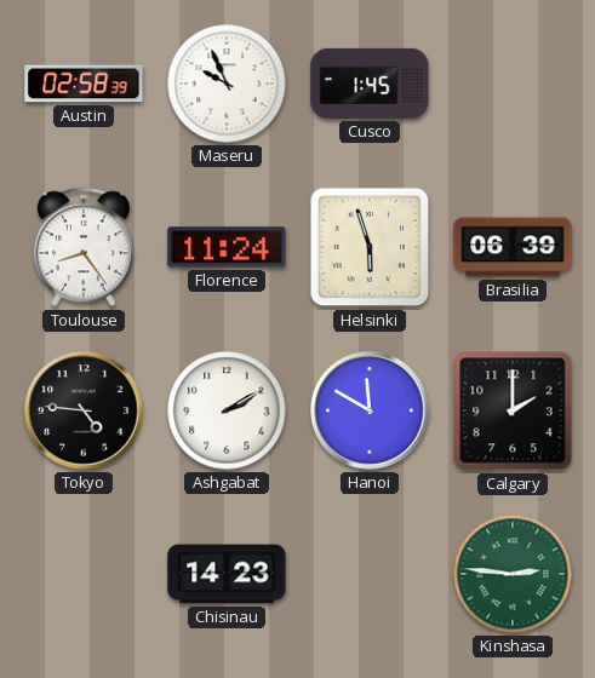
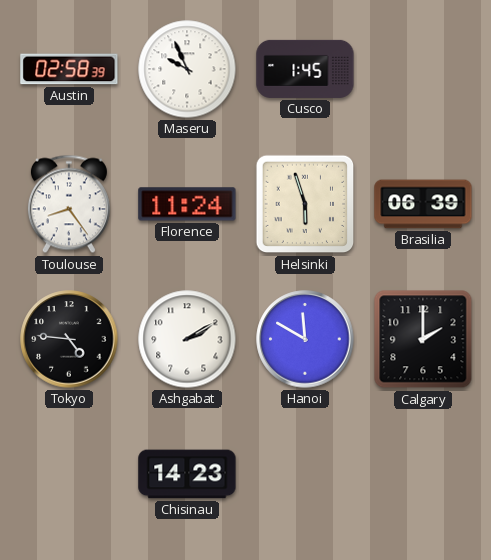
Kinshasa: 2:46 -> none
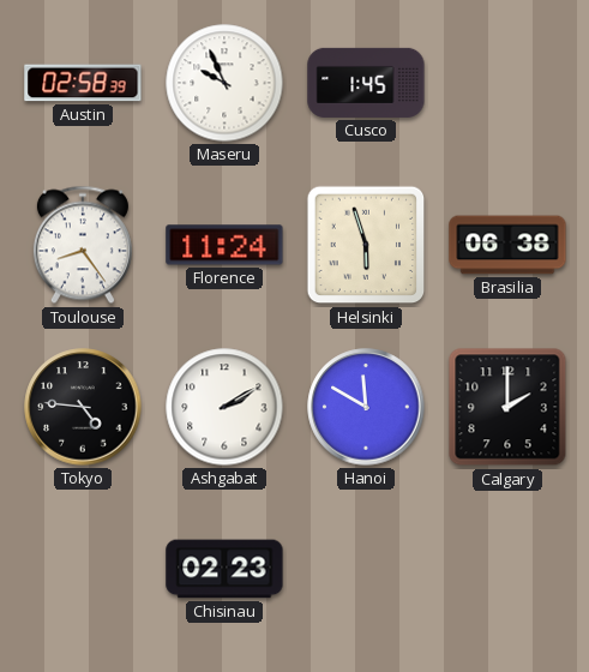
Brasilia: 06:39 -> 06:38
Chisinau: 14:23 -> 02:23
